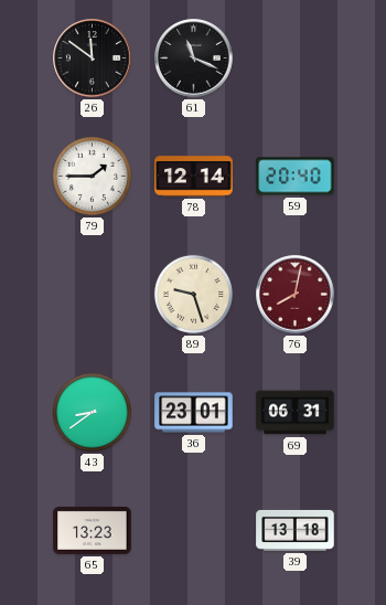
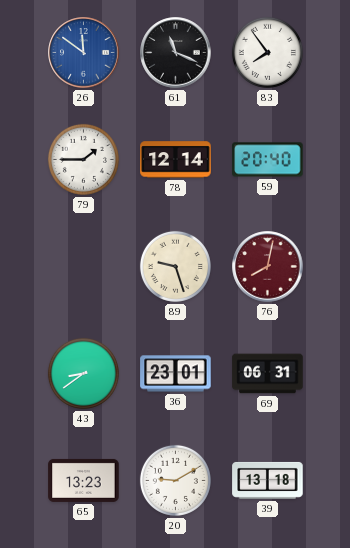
26 dial: black -> blue
83: none -> 7:54
20: none -> 9:10
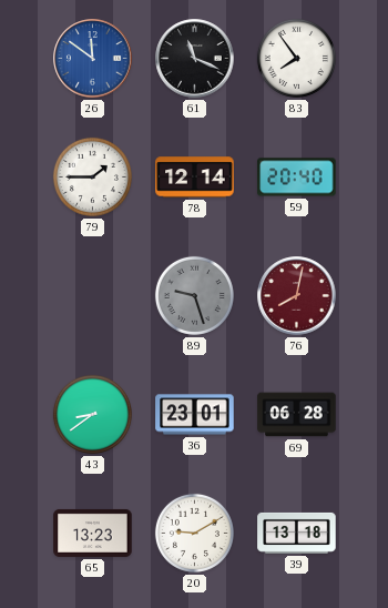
89 dial: cream -> grey
69: 06:31 -> 06:28
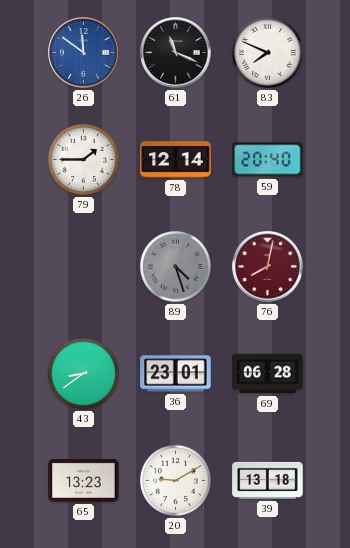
83: 7:54 -> 7:49
89: 9:27 -> 4:27
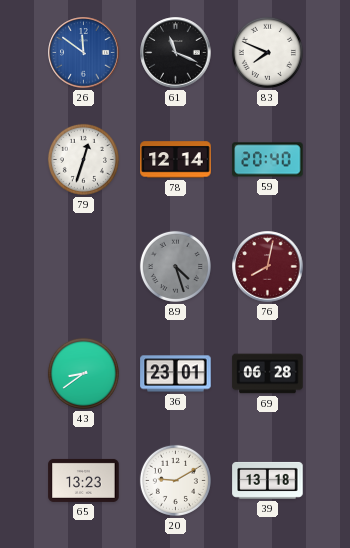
79: 1:45 -> 12:33
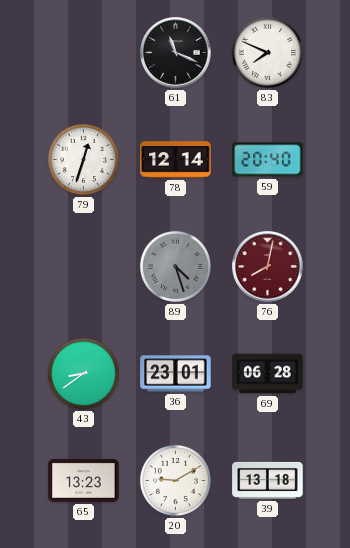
26: 11:51 -> none
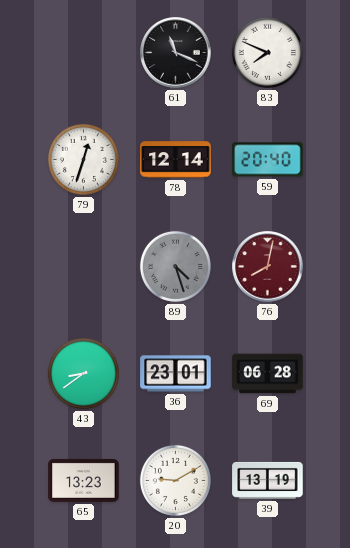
39: 13:18 -> 13:19
